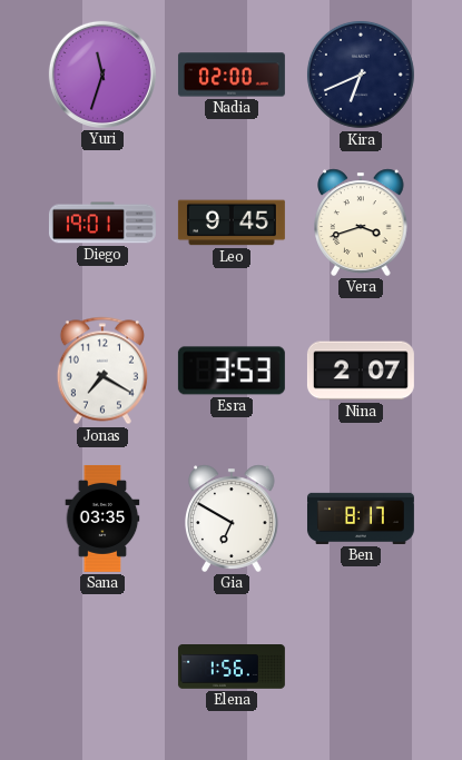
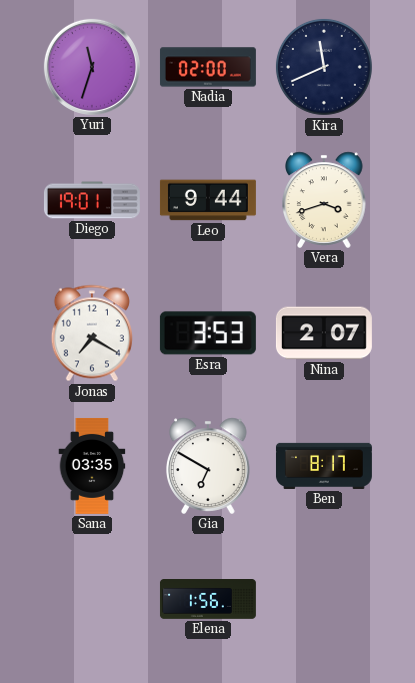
Kira: 6:41 -> 11:41
Leo: 9:45 -> 9:44
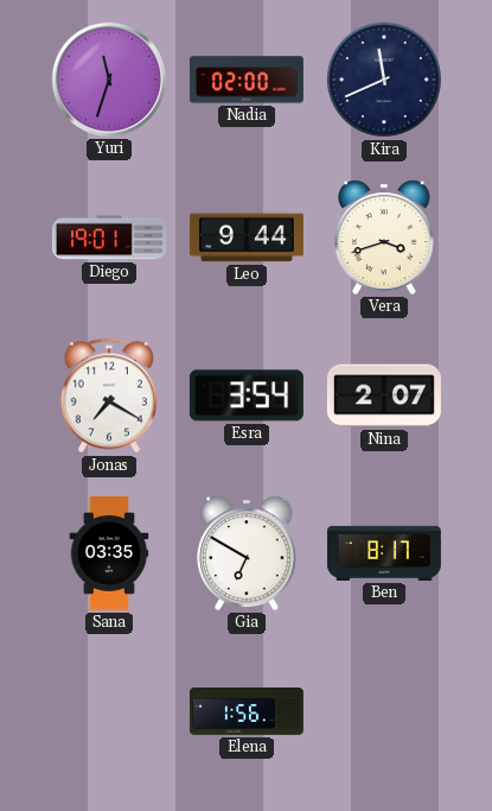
Esra: 3:53 -> 3:54
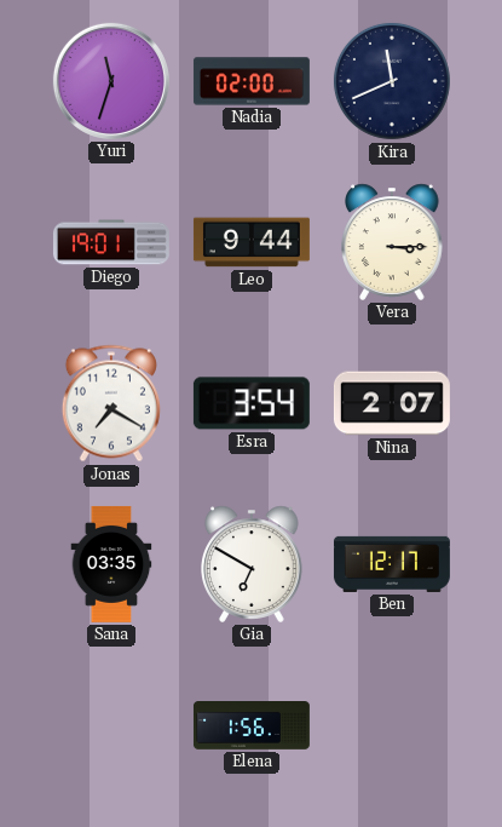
Vera: 3:42 -> 3:15
Ben: 8:17 -> 12:17
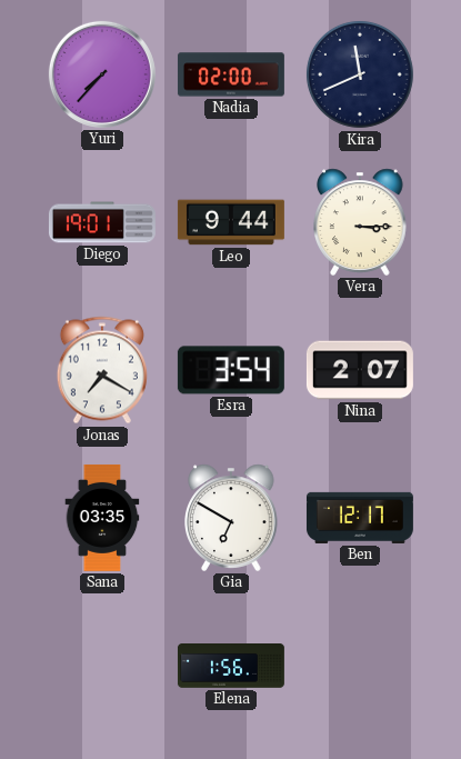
Yuri: 11:33 -> 7:37
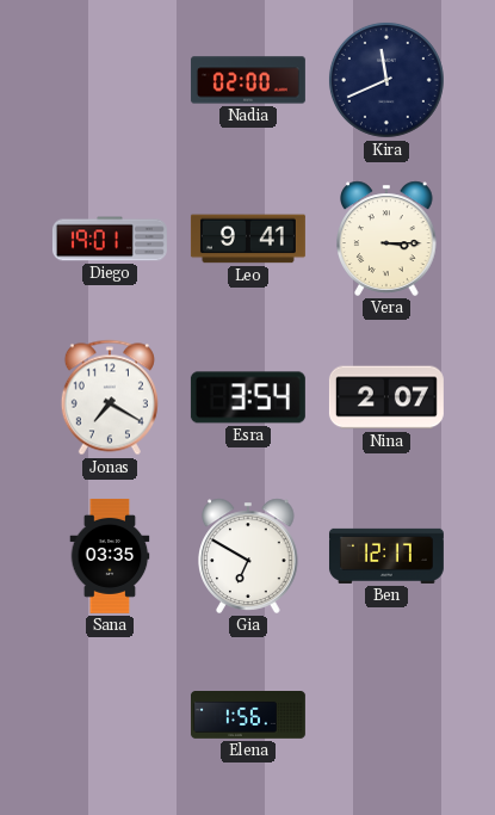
Yuri: 7:37 -> none
Leo: 9:44 -> 9:41
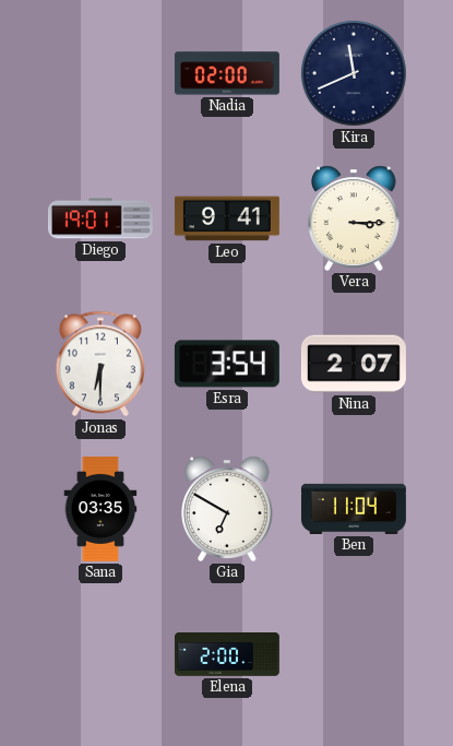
Jonas: 7:20 -> 6:30
Ben: 12:17 -> 11:04
Elena: 1:56 -> 2:00
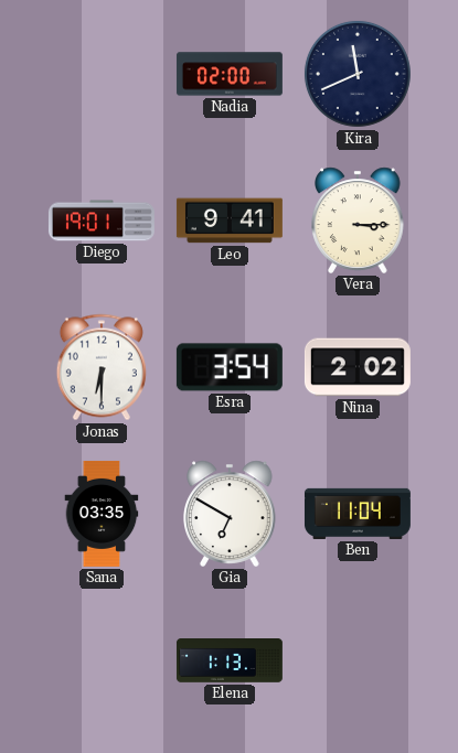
Nina: 2:07 -> 2:02
Elena: 2:00 -> 1:13
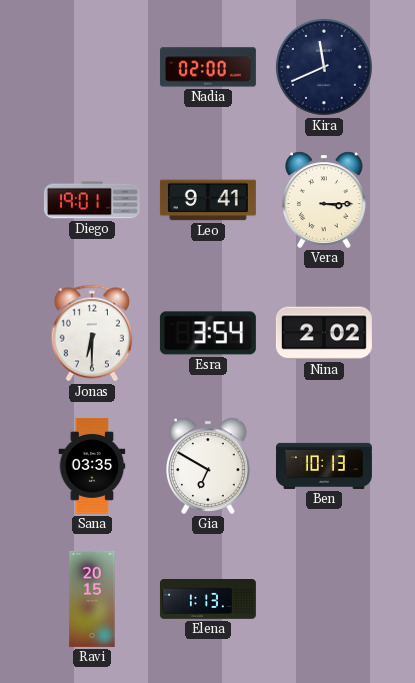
Ben: 11:04 -> 10:13
Ravi: none -> 20:15
